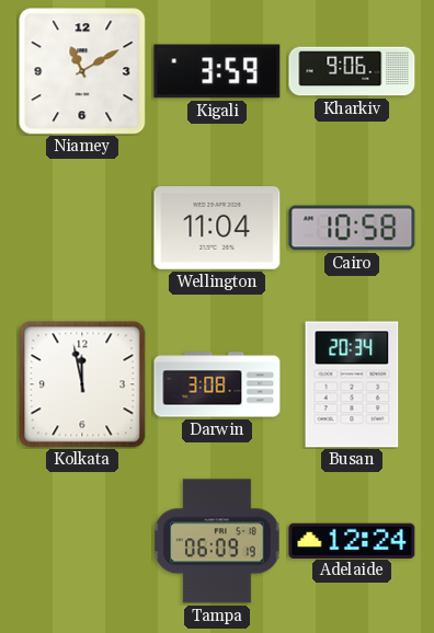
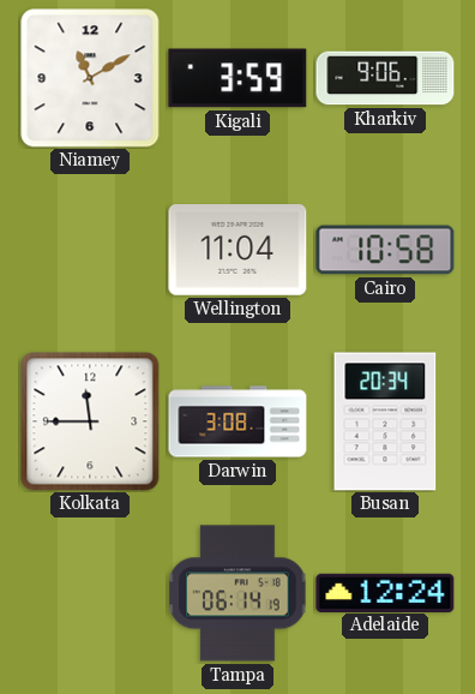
Kolkata: 11:58 -> 11:45
Tampa: 06:09 -> 06:14
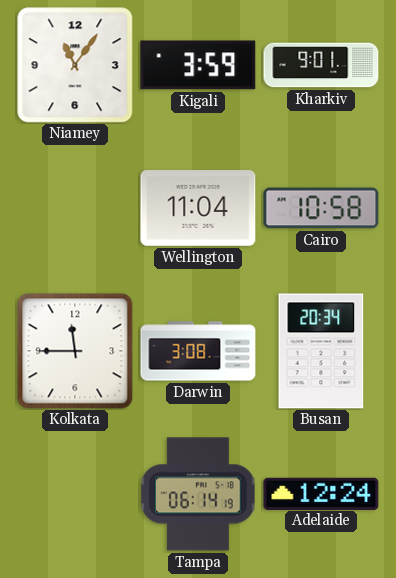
Niamey: 11:10 -> 11:06
Kharkiv: 9:06 -> 9:01
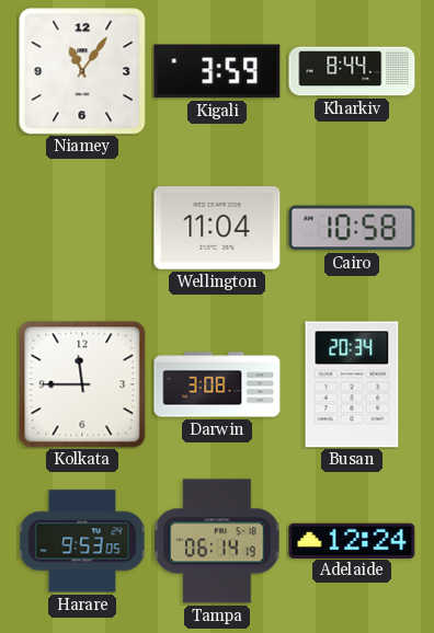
Kharkiv: 9:01 -> 8:44
Harare: none -> 9:53
